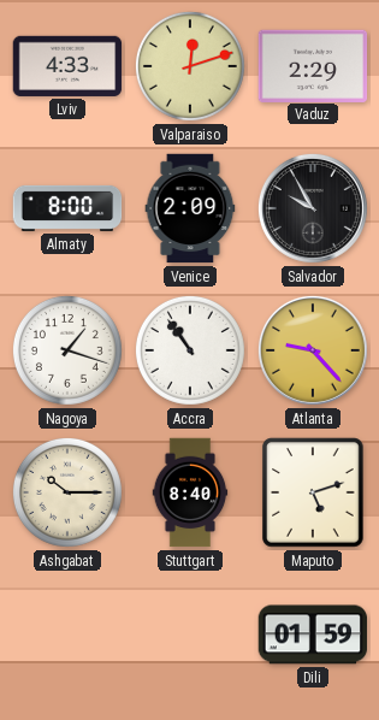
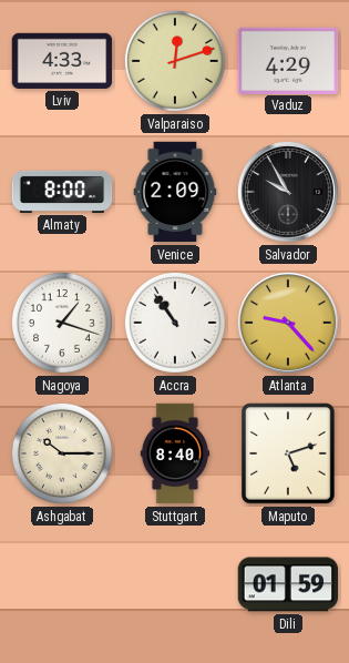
Vaduz: 2:29 -> 4:29
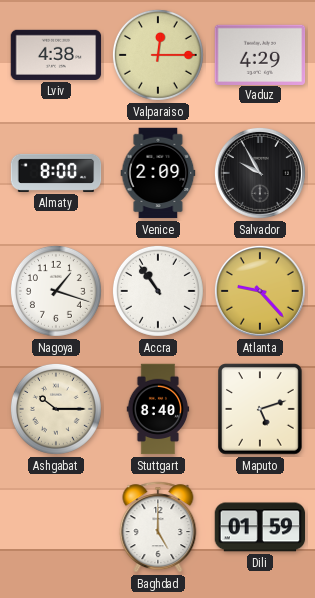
Lviv: 4:33 -> 4:38
Valparaiso: 12:12 -> 12:15
Baghdad: none -> 5:00
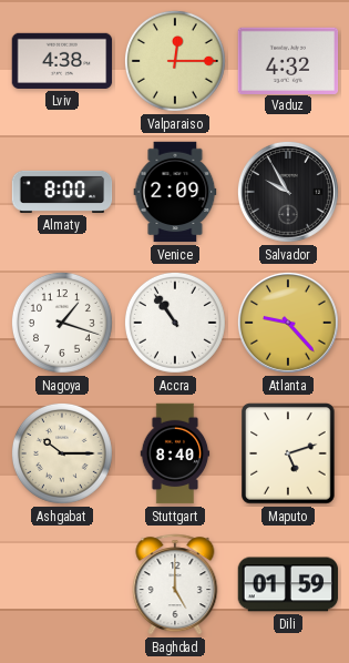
Vaduz: 4:29 -> 4:32
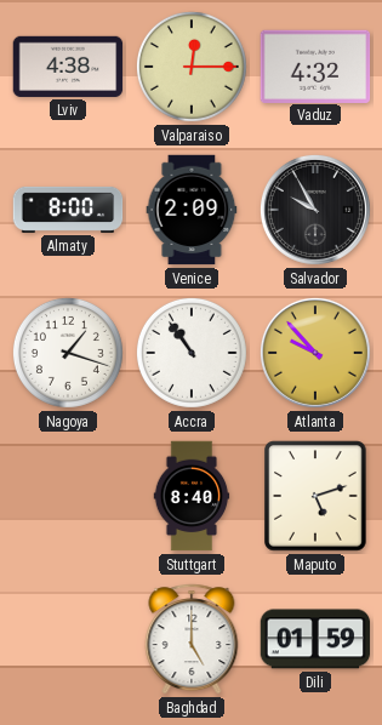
Atlanta: 9:23 -> 9:53
Ashgabat: 10:15 -> none
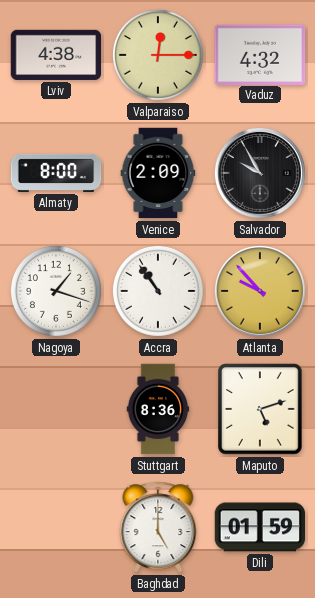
Stuttgart: 8:40 -> 8:36
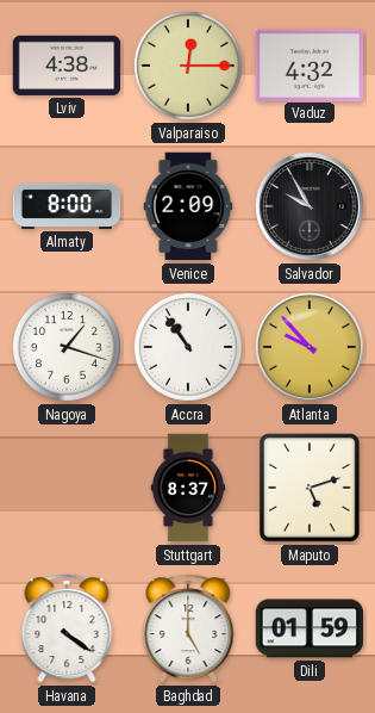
Stuttgart: 8:36 -> 8:37
Havana: none -> 4:21
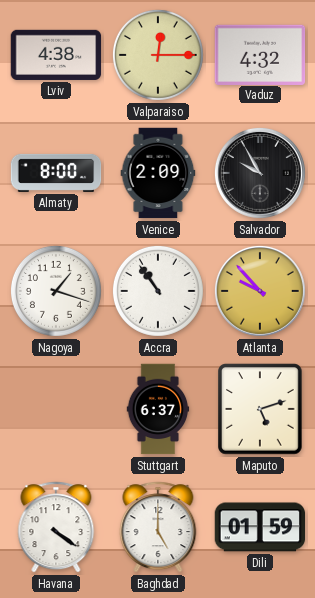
Stuttgart: 8:37 -> 6:37
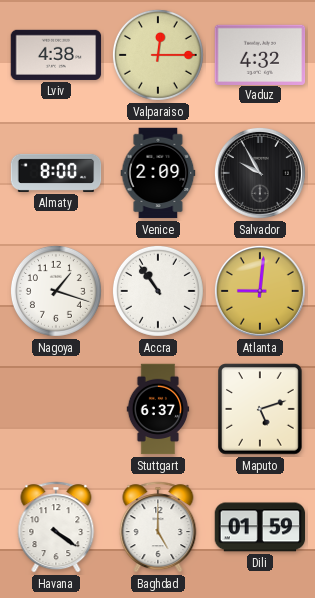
Atlanta: 9:53 -> 9:01
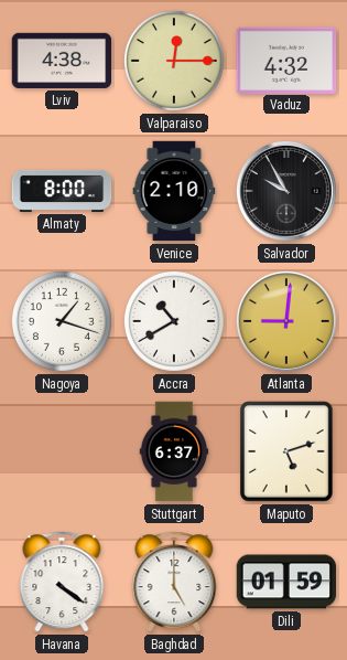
Venice: 2:09 -> 2:10
Accra: 10:54 -> 10:40
